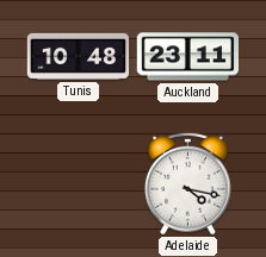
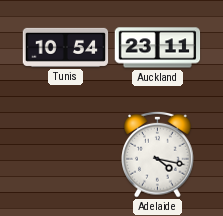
Tunis: 10:48 -> 10:54
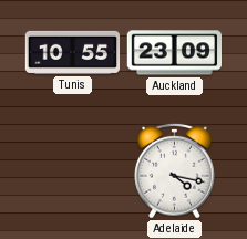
Tunis: 10:54 -> 10:55
Auckland: 23:11 -> 23:09
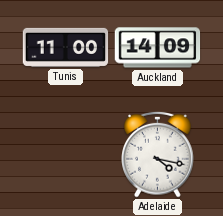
Tunis: 10:55 -> 11:00
Auckland: 23:09 -> 14:09
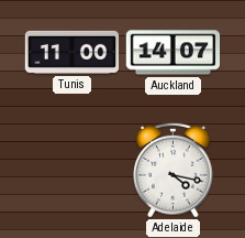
Auckland: 14:09 -> 14:07
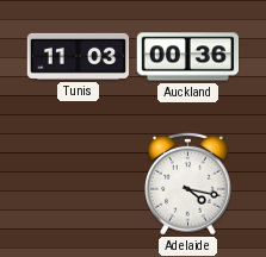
Tunis: 11:00 -> 11:03
Auckland: 14:07 -> 00:36
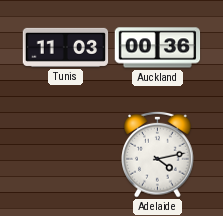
Adelaide: 4:17 -> 4:13
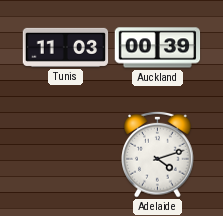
Auckland: 00:36 -> 00:39
Adelaide: 4:13 -> 4:12
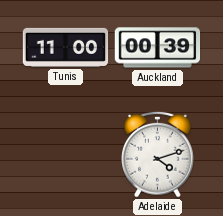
Tunis: 11:03 -> 11:00
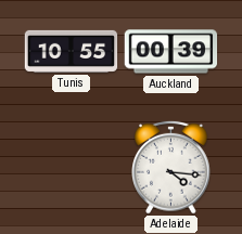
Tunis: 11:00 -> 10:55
Adelaide: 4:12 -> 4:16
